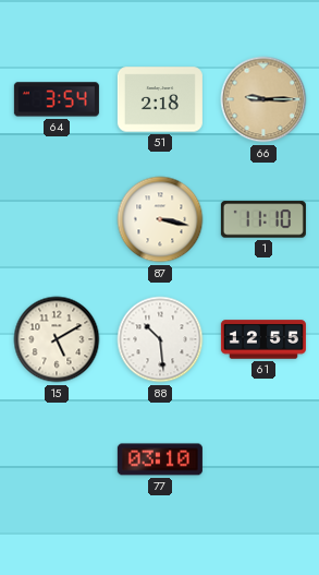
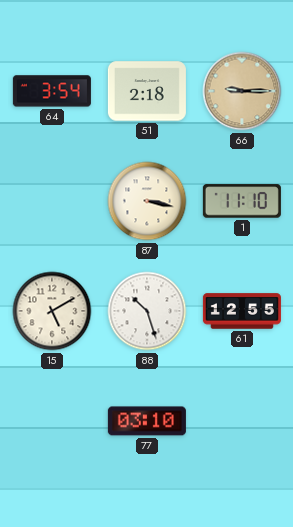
88: 10:29 -> 10:27
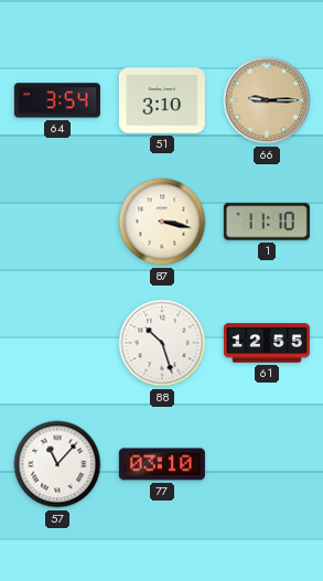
51: 2:18 -> 3:10
15: 5:10 -> none
57: none -> 11:07
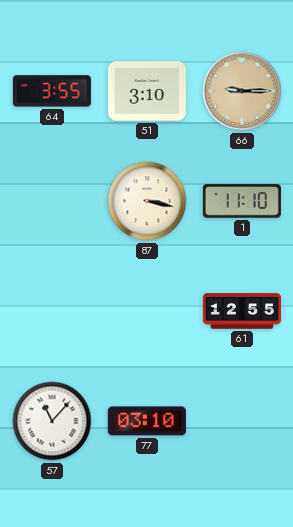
64: 3:54 -> 3:55
88: 10:27 -> none
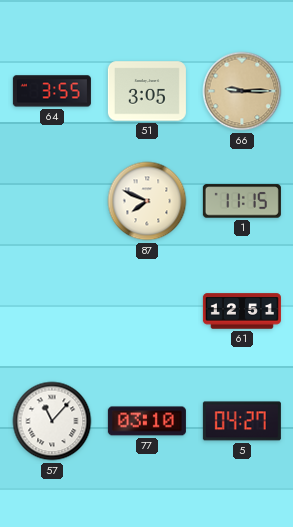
51: 3:10 -> 3:05
87: 3:17 -> 7:49
1: 11:10 -> 11:15
61: 12:55 -> 12:51
5: none -> 04:27
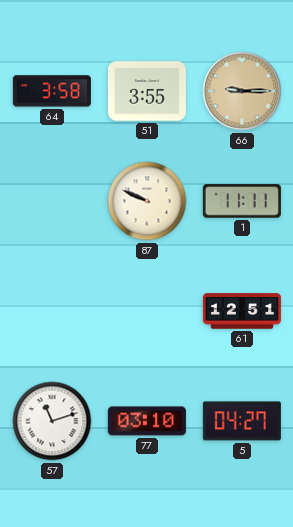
64: 3:55 -> 3:58
51: 3:05 -> 3:55
87: 7:49 -> 9:49
1: 11:15 -> 11:11
57: 11:07 -> 11:12
